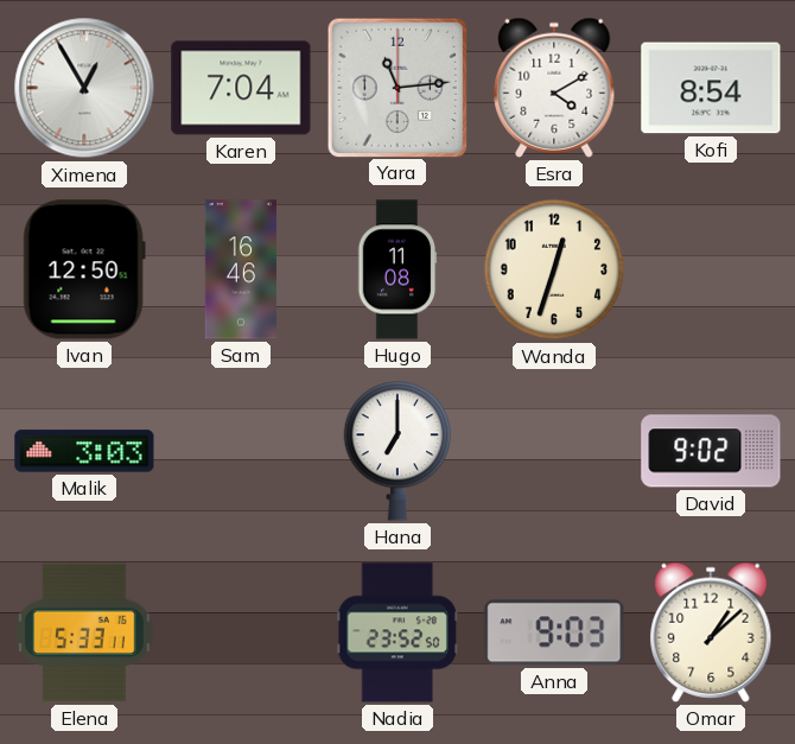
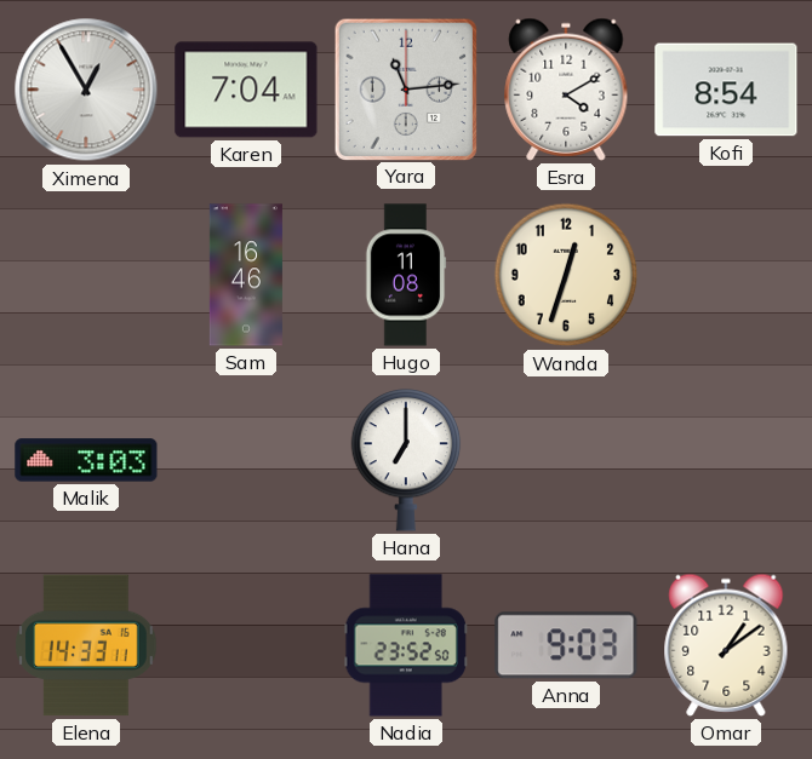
Ivan: 12:50 -> none
David: 9:02 -> none
Elena: 5:33 -> 14:33
Omar: 1:08 -> 1:09
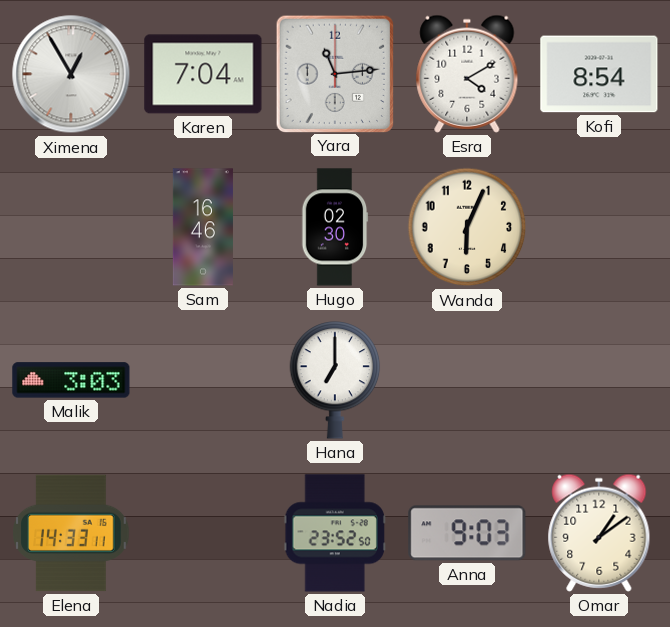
Hugo: 11:08 -> 02:30
Wanda: 12:33 -> 6:04
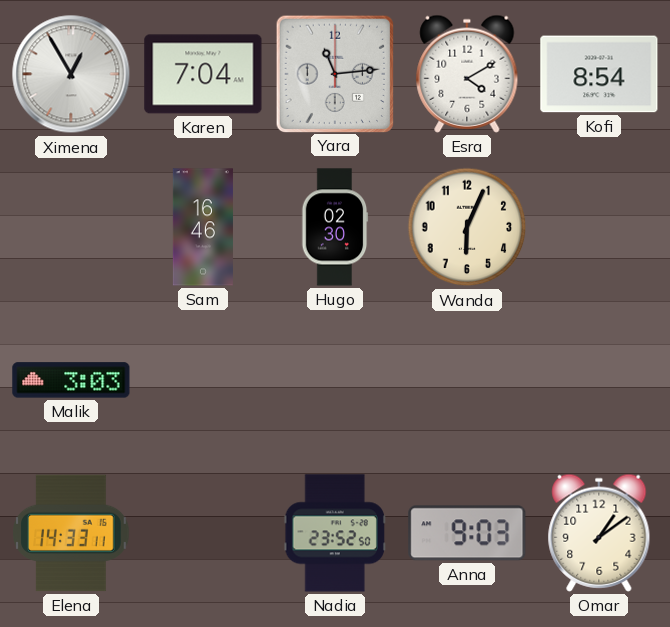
Hana: 7:00 -> none
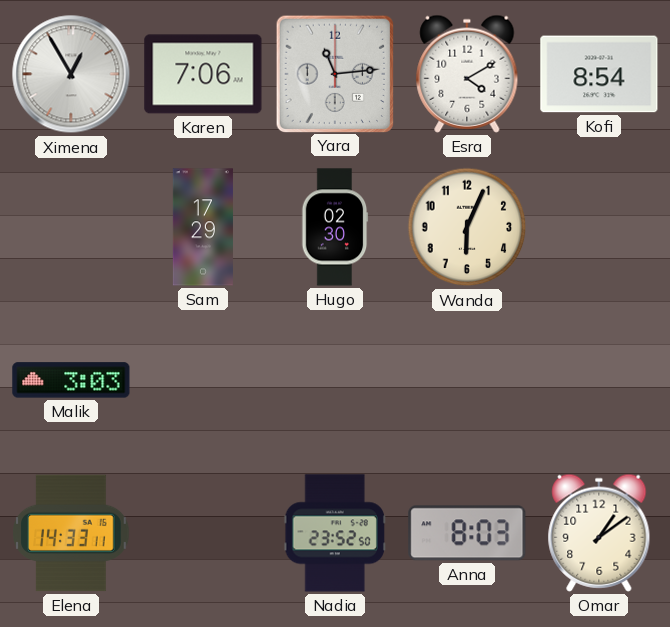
Karen: 7:04 -> 7:06
Sam: 16:46 -> 17:29
Anna: 9:03 -> 8:03
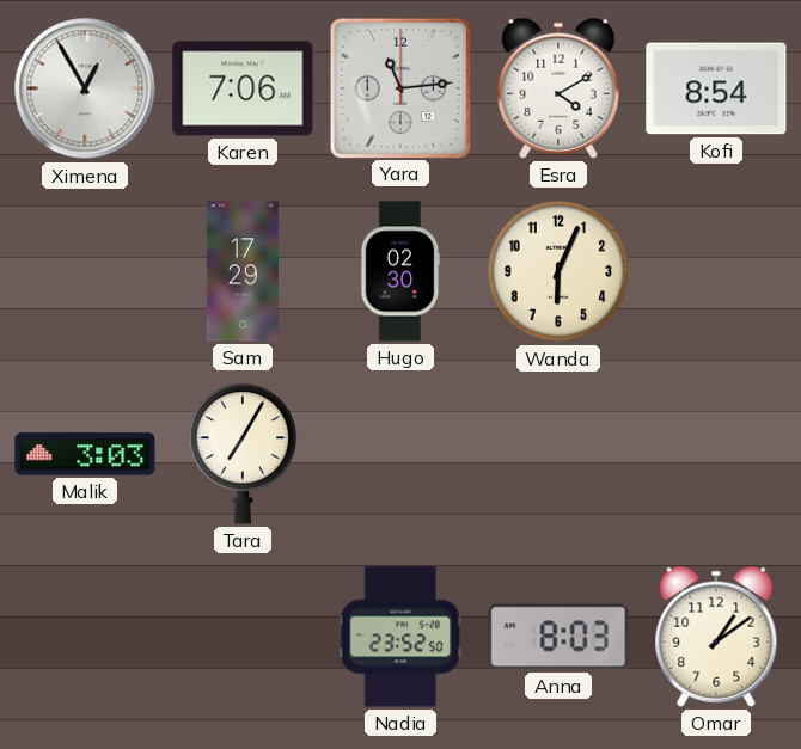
Tara: none -> 7:05
Elena: 14:33 -> none
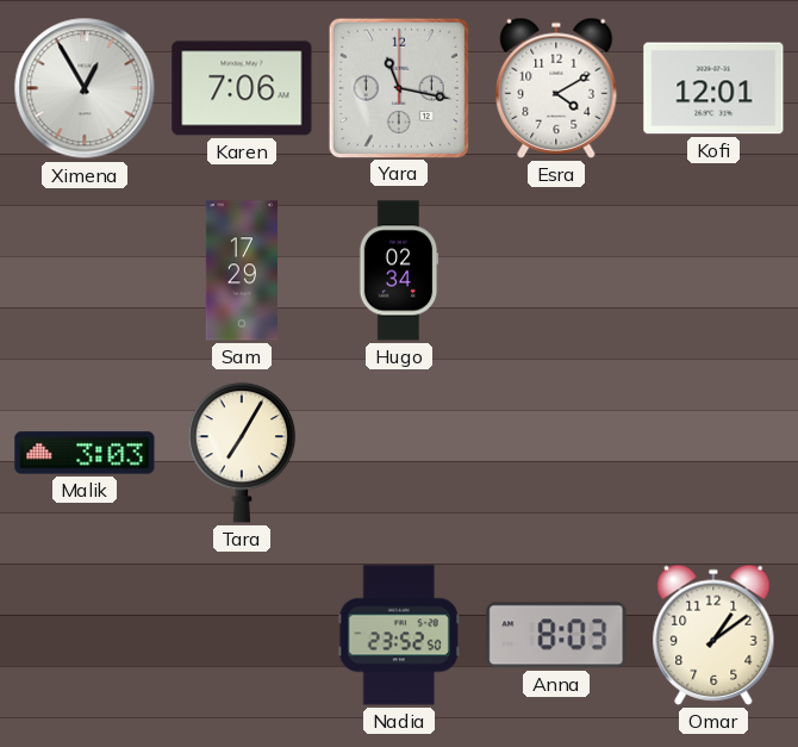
Yara: 11:14 -> 11:17
Kofi: 8:54 -> 12:01
Hugo: 02:30 -> 02:34
Wanda: 6:04 -> none
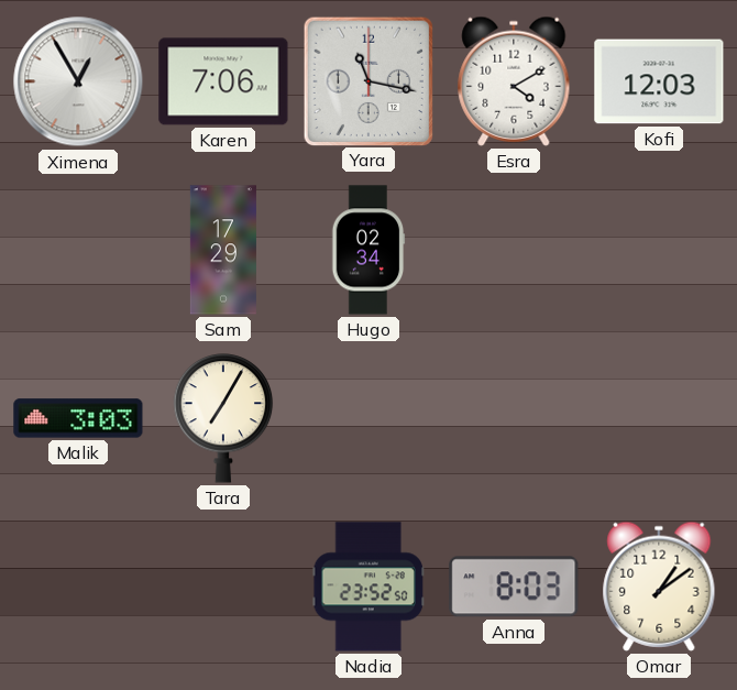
Kofi: 12:01 -> 12:03
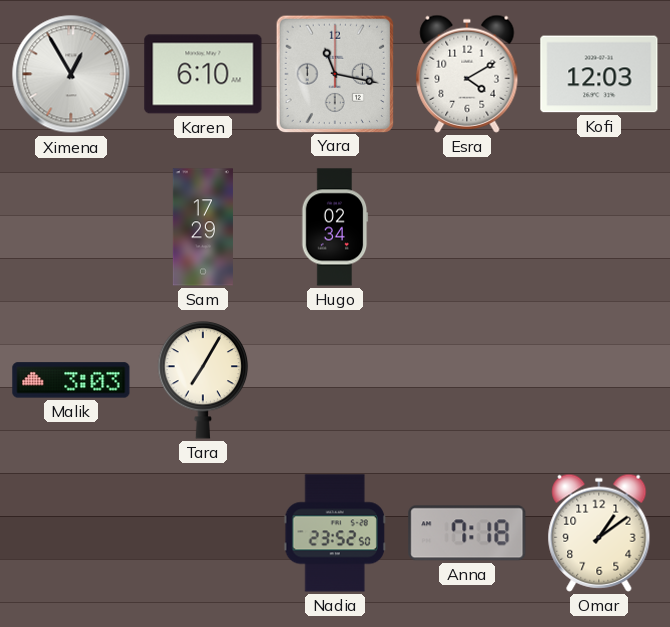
Karen: 7:06 -> 6:10
Anna: 8:03 -> 7:18
